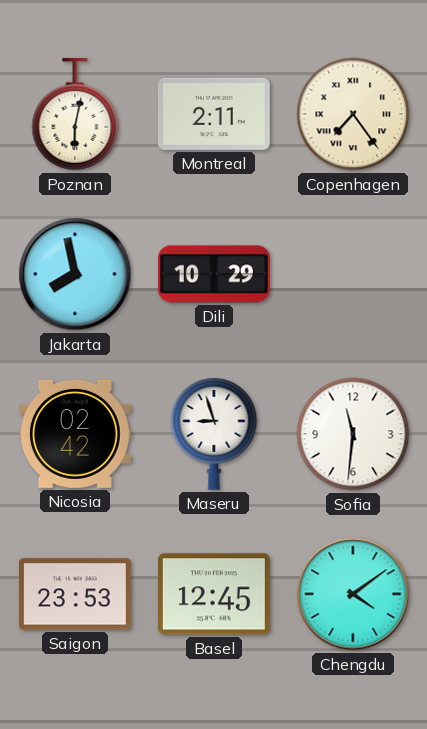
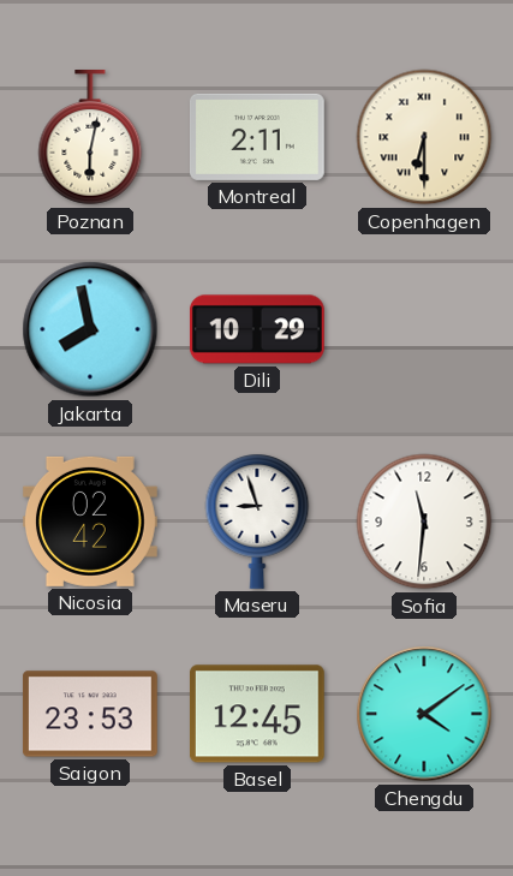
Copenhagen: 7:24 -> 6:30
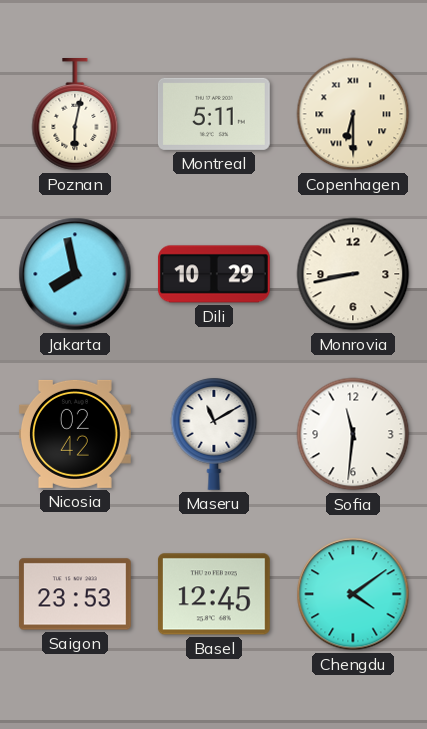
Montreal: 2:11 -> 5:11
Monrovia: none -> 8:43
Maseru: 8:57 -> 11:10
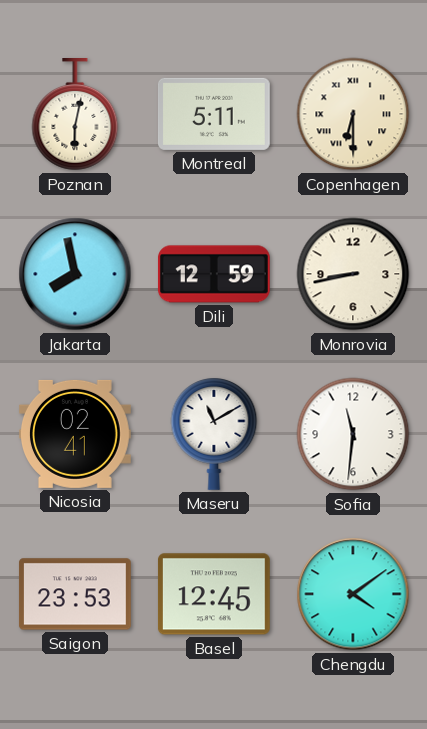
Dili: 10:29 -> 12:59
Nicosia: 02:42 -> 02:41
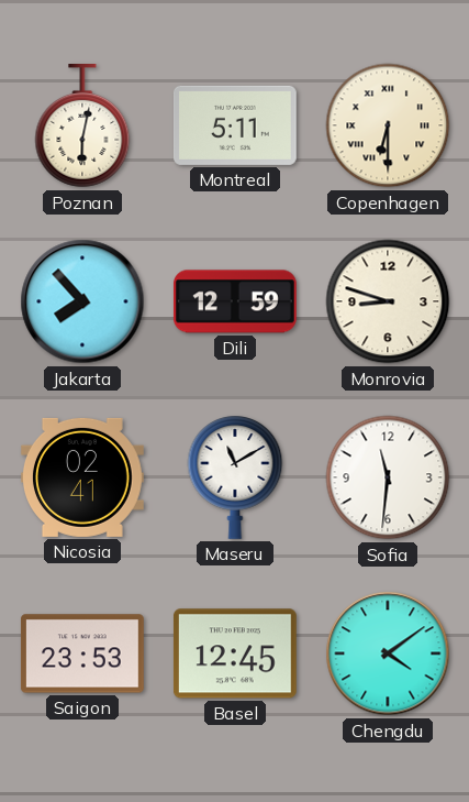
Jakarta: 7:58 -> 7:53
Monrovia: 8:43 -> 8:48
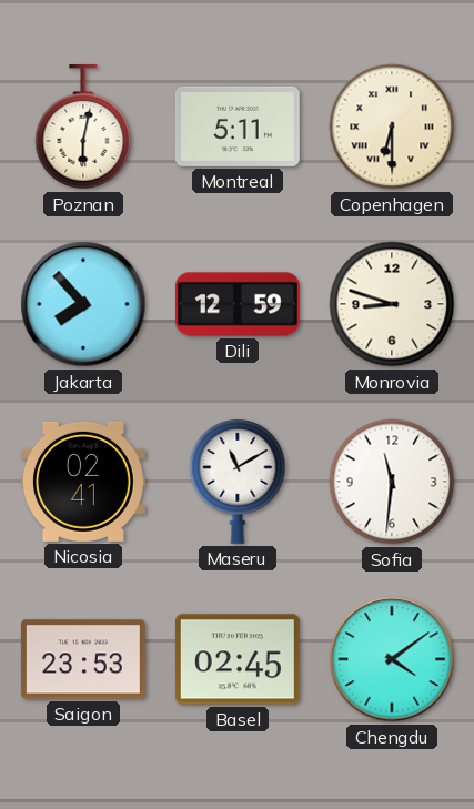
Basel: 12:45 -> 02:45
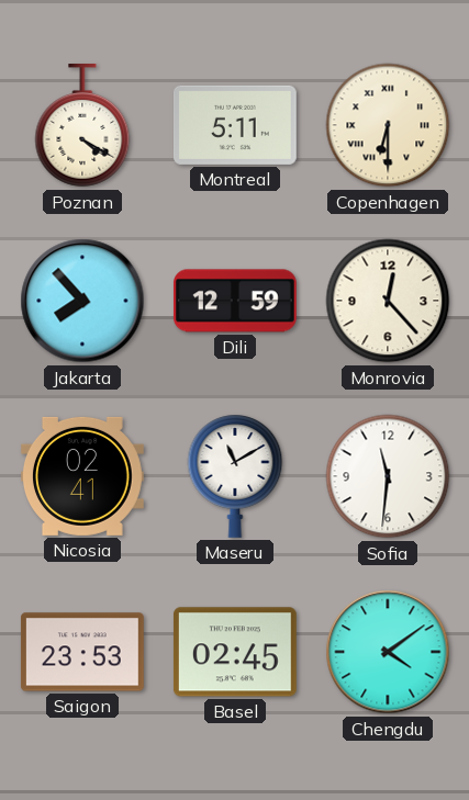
Poznan: 6:02 -> 4:20
Monrovia: 8:48 -> 12:23
